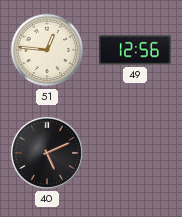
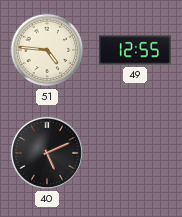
51: 12:46 -> 4:46
49: 12:56 -> 12:55
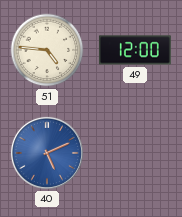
49: 12:55 -> 12:00
40 dial: black -> blue
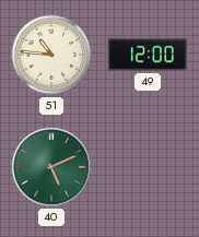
51: 4:46 -> 10:46
40 dial: blue -> green
